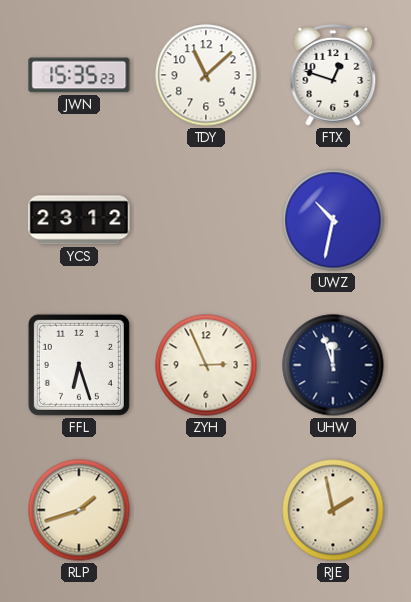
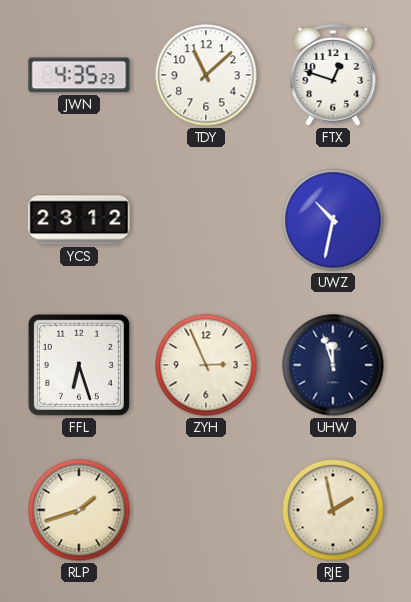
JWN: 15:35 -> 4:35
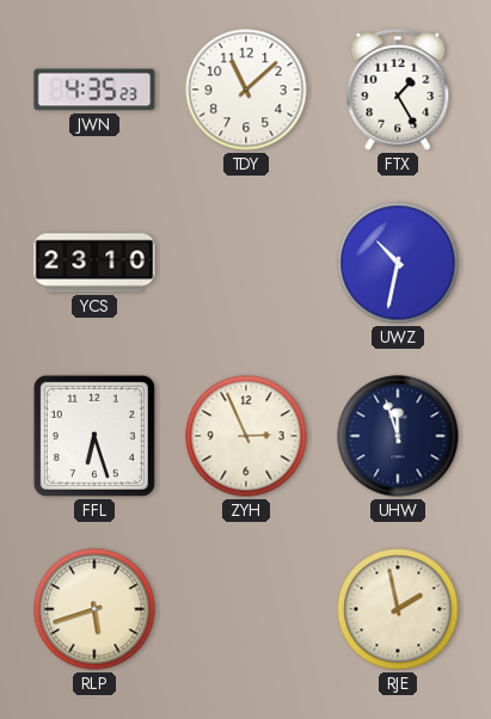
FTX: 12:48 -> 1:25
YCS: 23:12 -> 23:10
RLP: 1:42 -> 5:42
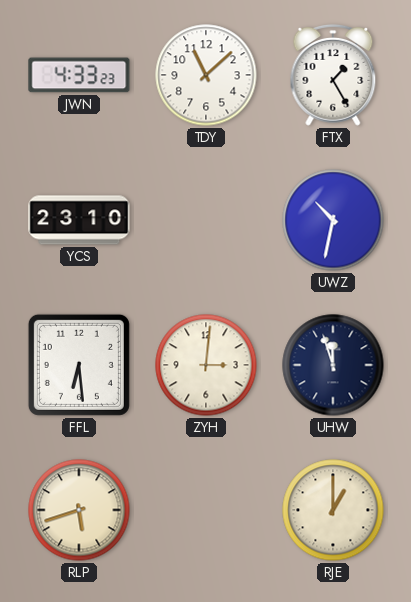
JWN: 4:35 -> 4:33
FFL: 6:27 -> 6:29
ZYH: 2:56 -> 3:01
RJE: 1:58 -> 1:00
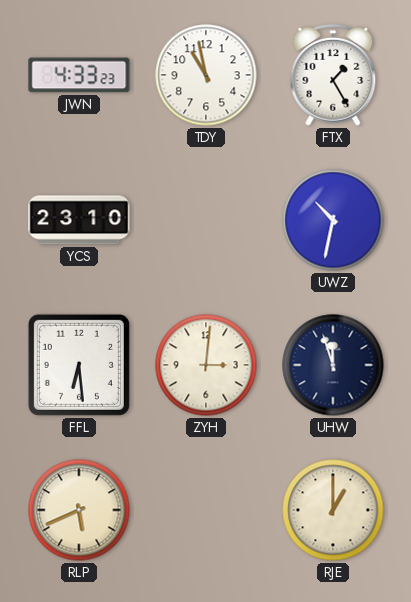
TDY: 11:08 -> 10:58
RLP: 5:42 -> 5:41
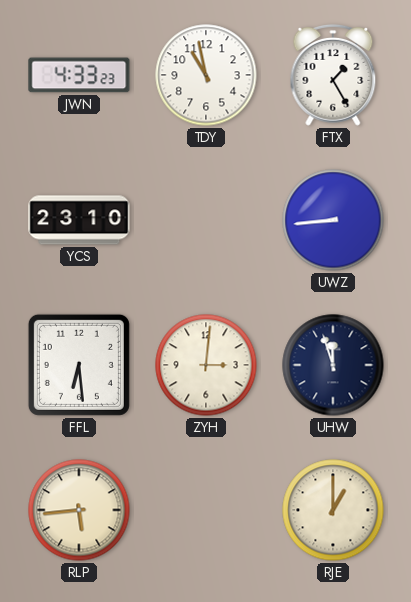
UWZ: 10:32 -> 8:44
RLP: 5:41 -> 5:44
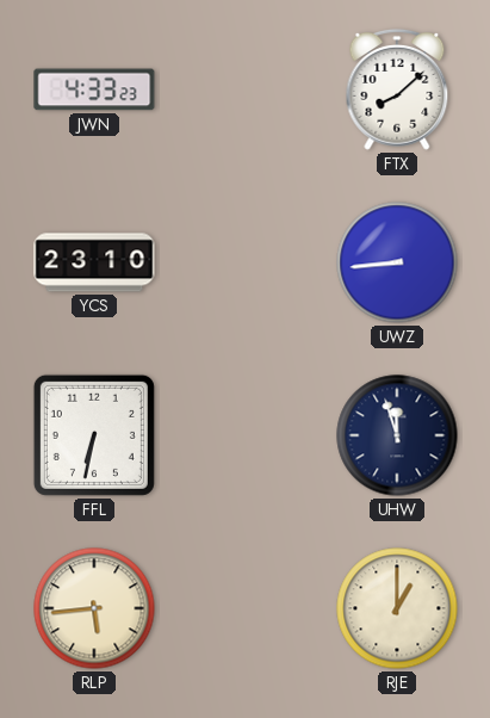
TDY: 10:58 -> none
FTX: 1:25 -> 8:08
FFL: 6:29 -> 6:32
ZYH: 3:01 -> none
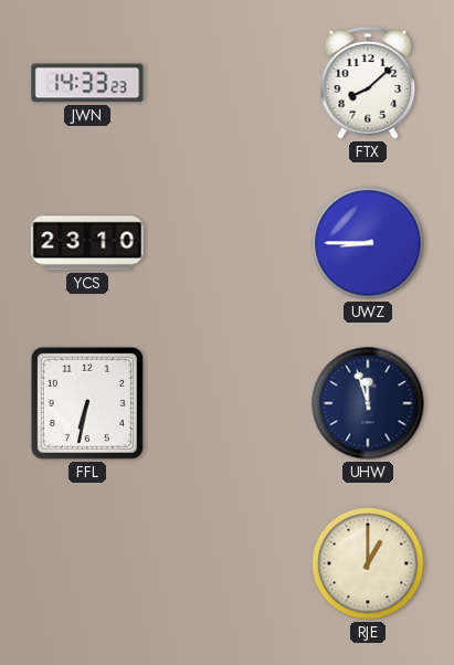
JWN: 4:33 -> 14:33
UWZ: 8:44 -> 8:45
RLP: 5:44 -> none
